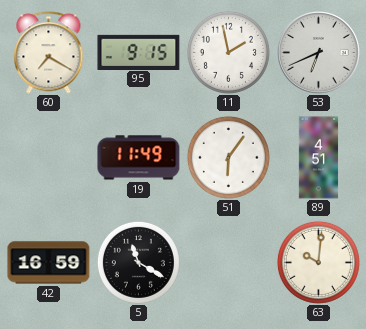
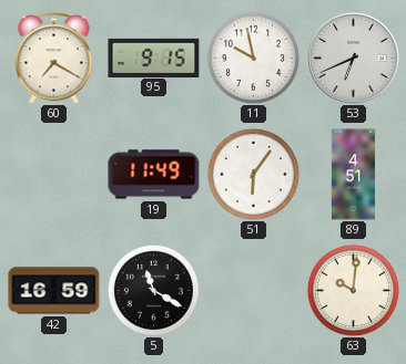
11: 1:58 -> 9:58
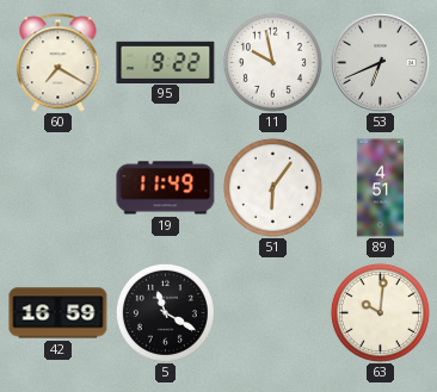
95: 9:15 -> 9:22
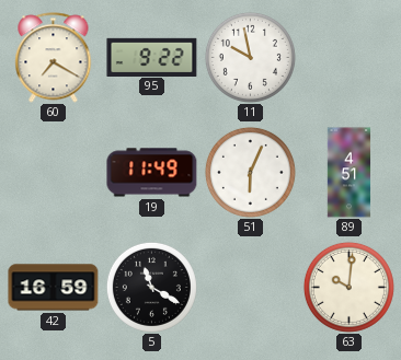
53: 6:41 -> none
51: 6:06 -> 6:04
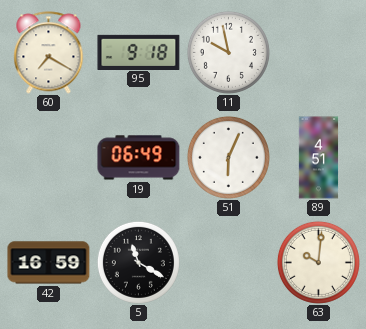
95: 9:22 -> 9:18
19: 11:49 -> 06:49
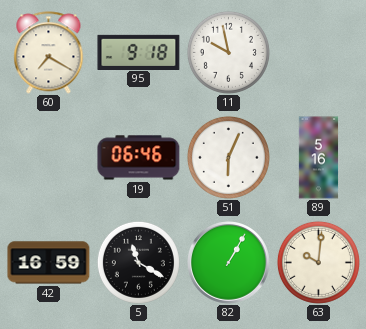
19: 06:49 -> 06:46
89: 4:51 -> 5:16
82: none -> 1:05
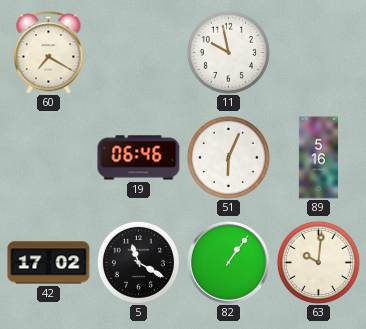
95: 9:18 -> none
42: 16:59 -> 17:02
82: 1:05 -> 1:06
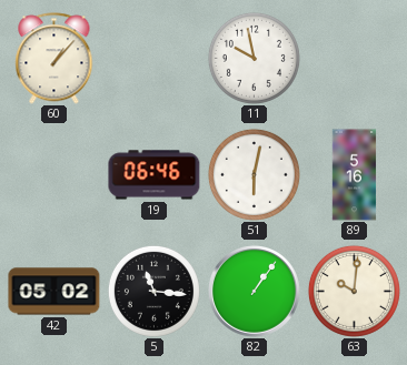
60: 7:20 -> 1:07
51: 6:04 -> 6:02
42: 17:02 -> 05:02
5: 11:20 -> 11:16
